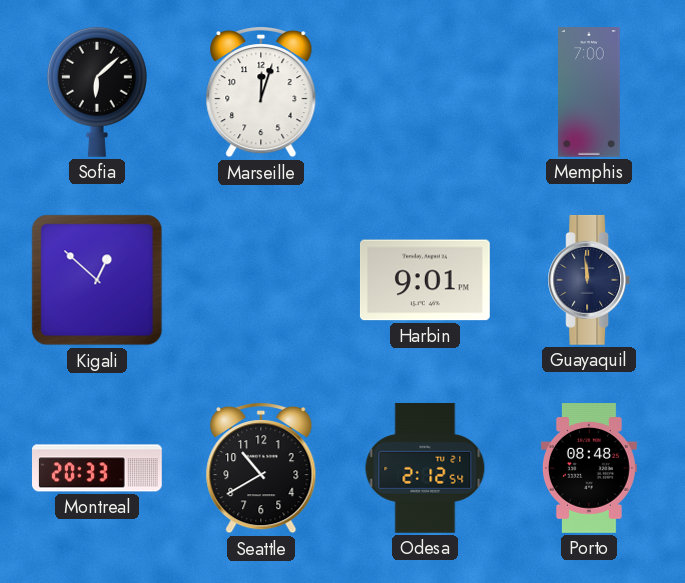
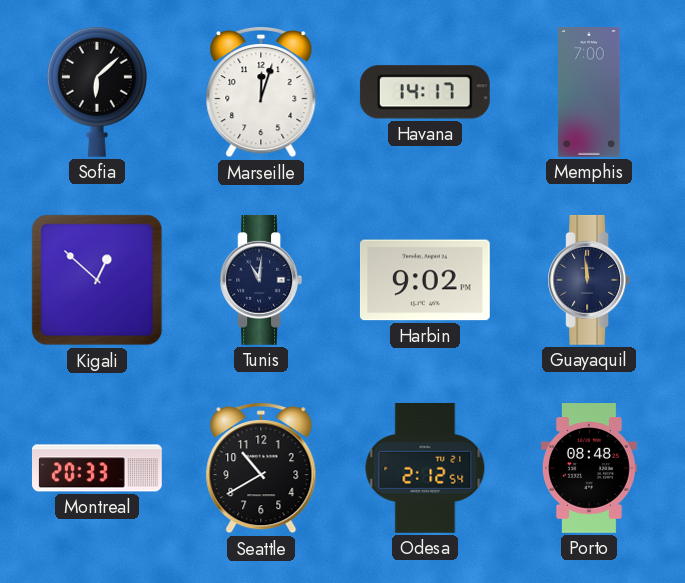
Havana: none -> 14:17
Tunis: none -> 11:01
Harbin: 9:01 -> 9:02
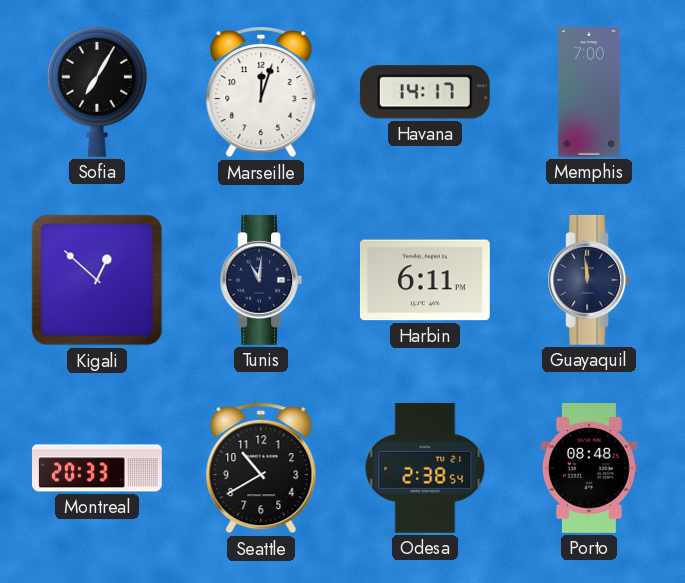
Sofia: 6:08 -> 7:05
Harbin: 9:02 -> 6:11
Odesa: 2:12 -> 2:38
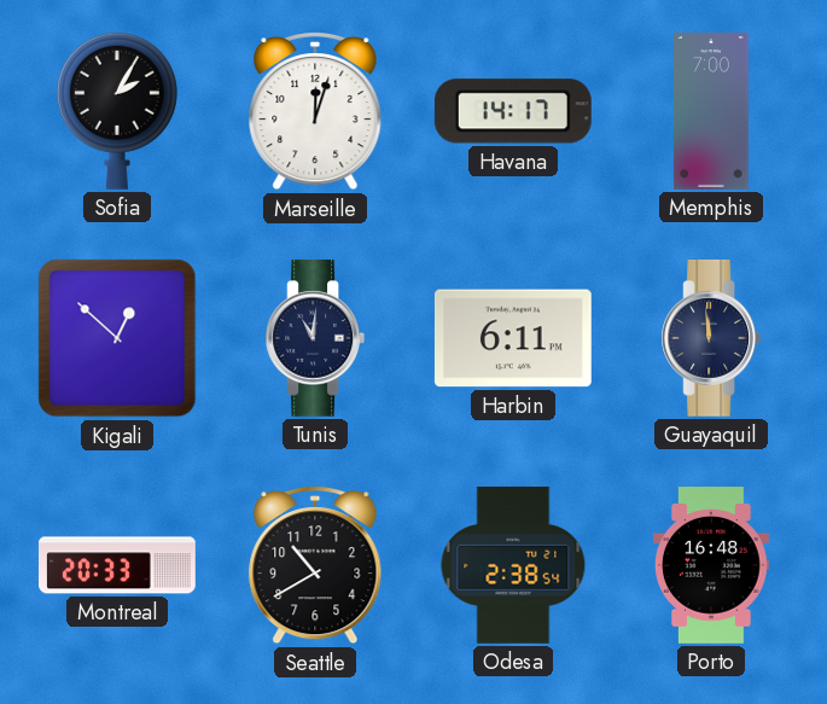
Sofia: 7:05 -> 2:05
Porto: 08:48 -> 16:48
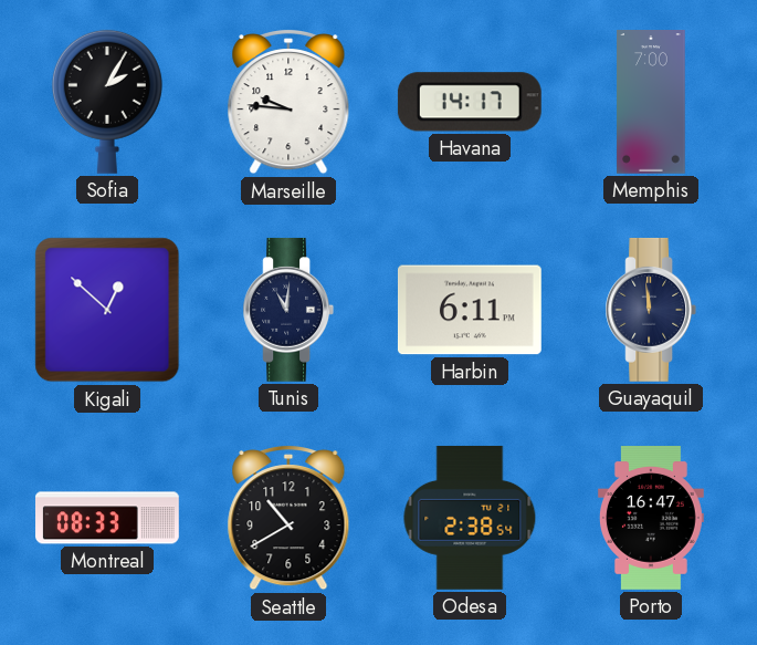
Marseille: 12:03 -> 9:46
Montreal: 20:33 -> 08:33
Porto: 16:48 -> 16:47
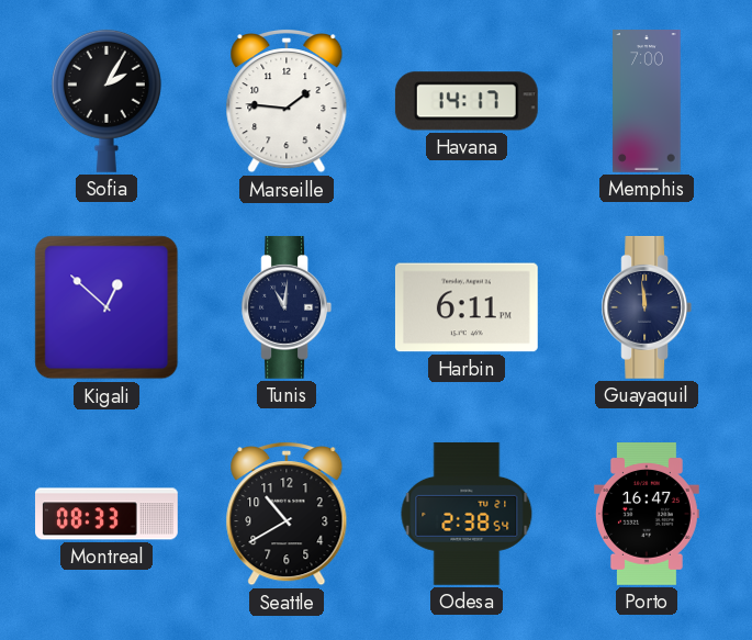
Marseille: 9:46 -> 1:46
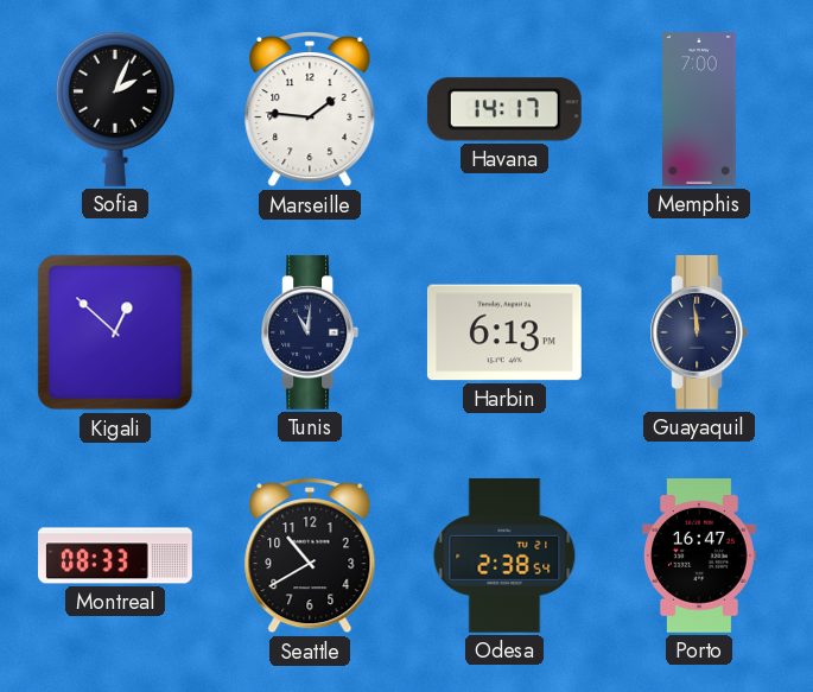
Sofia: 2:05 -> 2:04
Harbin: 6:11 -> 6:13
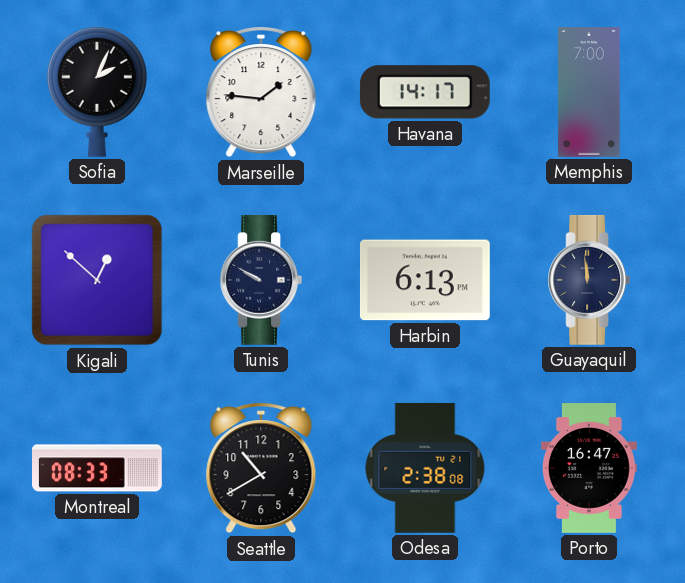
Tunis: 11:01 -> 9:50
Odesa: 2:38:54 -> 2:38:08
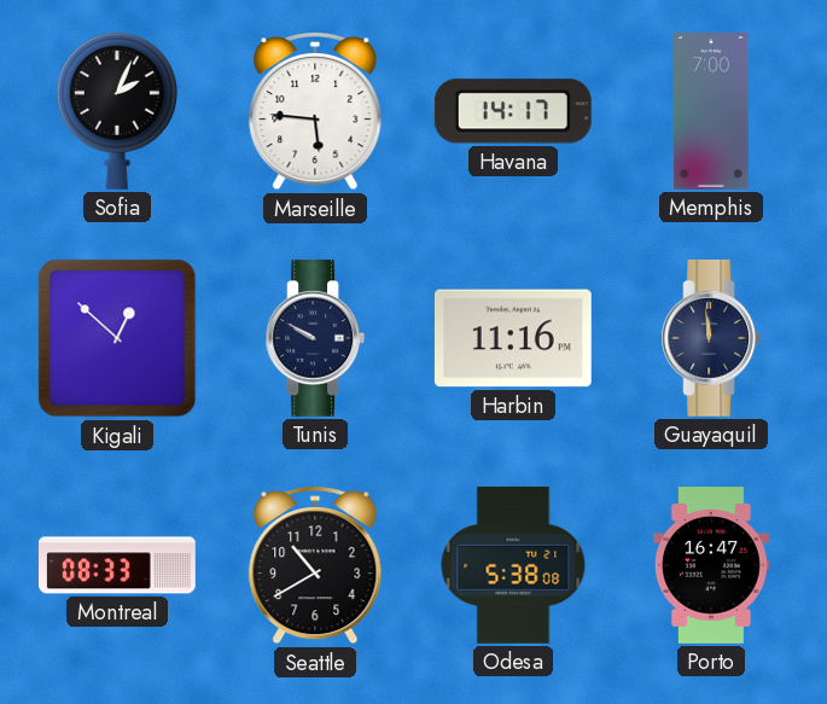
Marseille: 1:46 -> 5:46
Harbin: 6:13 -> 11:16
Odesa: 2:38 -> 5:38
